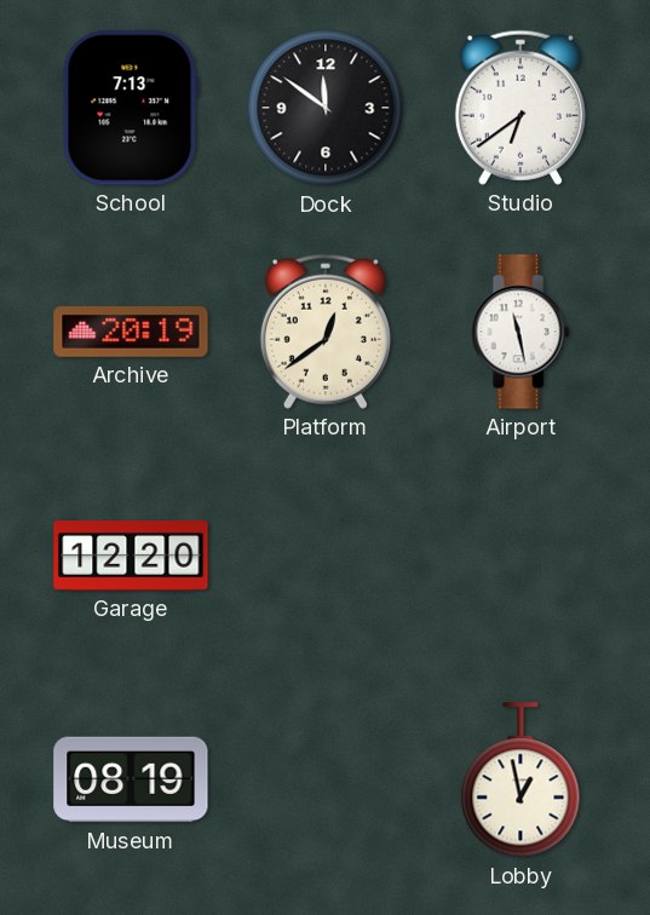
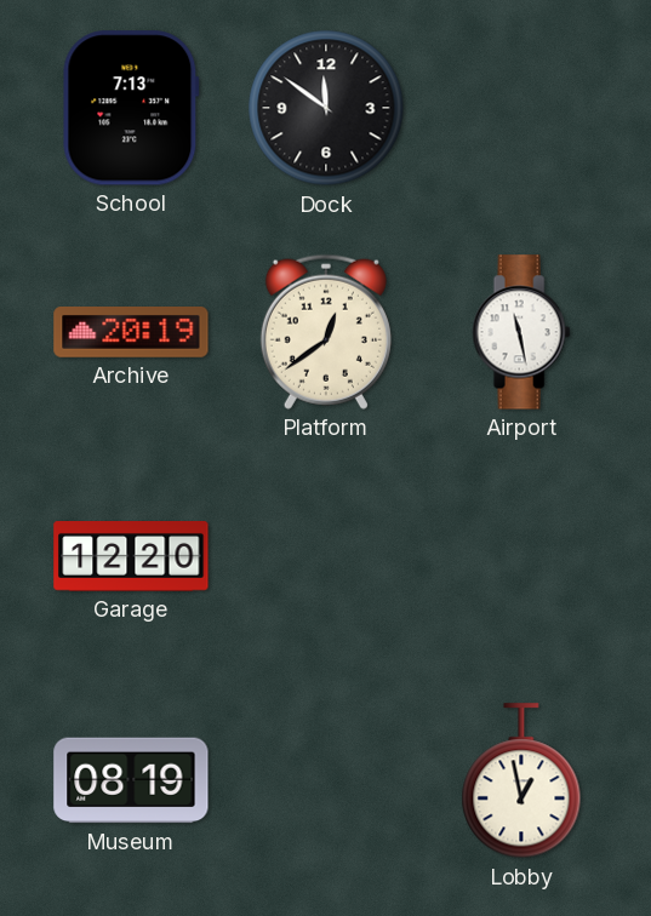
Studio: 6:39 -> none
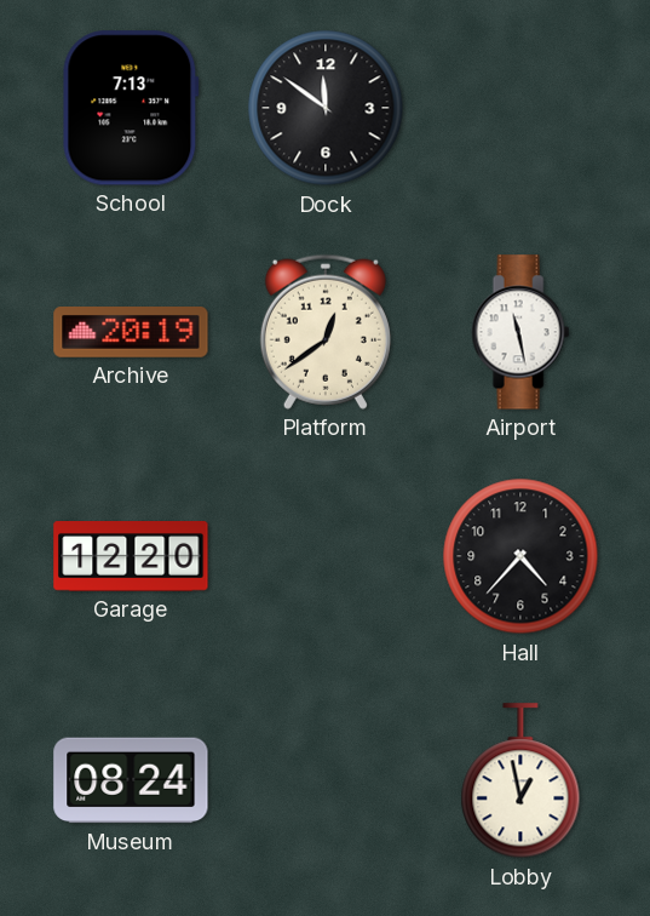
Hall: none -> 4:37
Museum: 08:19 -> 08:24
